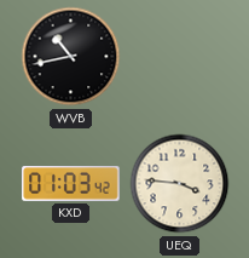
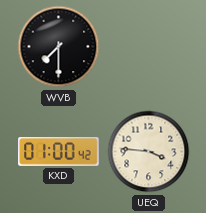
WVB: 10:43 -> 7:30
KXD: 01:03 -> 01:00
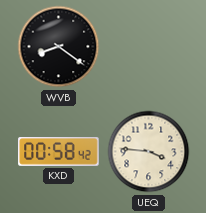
WVB: 7:30 -> 8:21
KXD: 01:00 -> 00:58
